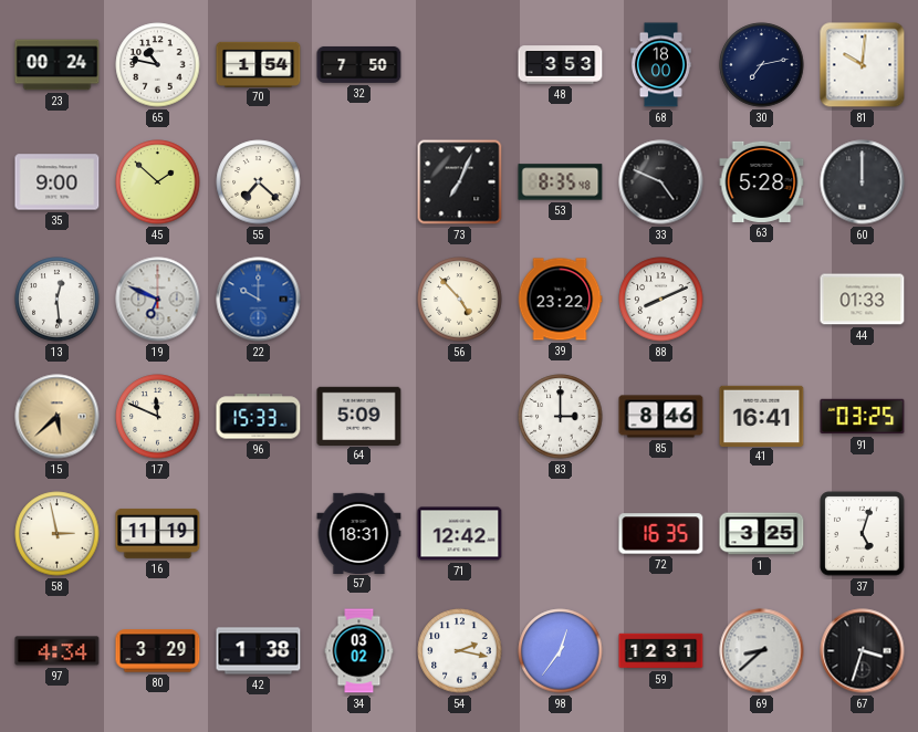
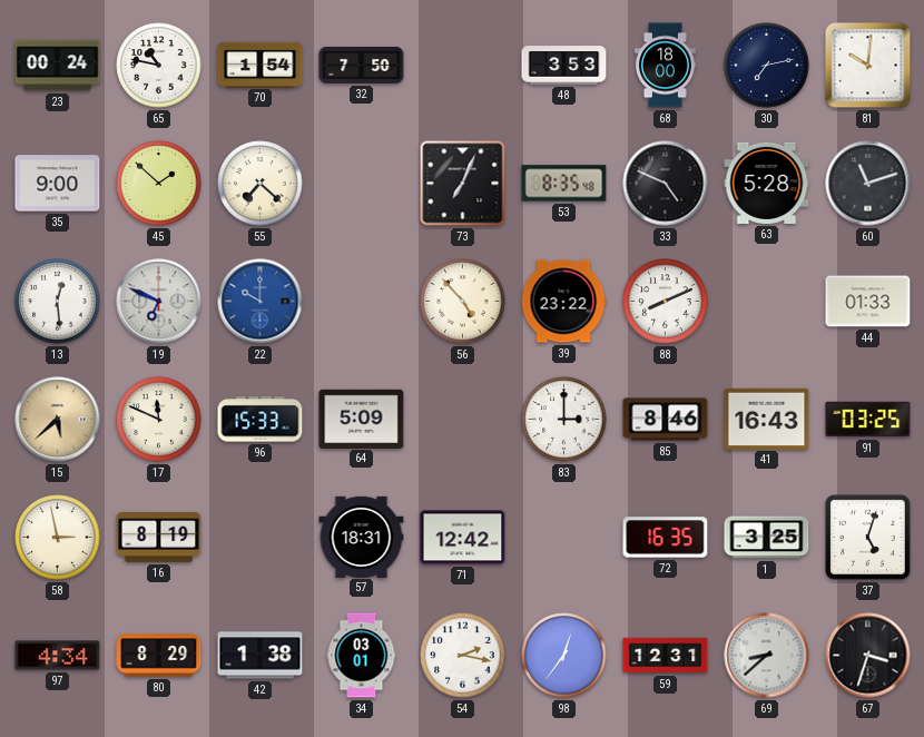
60: 12:00 -> 11:12
41: 16:41 -> 16:43
16: 11:19 -> 8:19
80: 3:29 -> 8:29
34: 03:02 -> 03:01
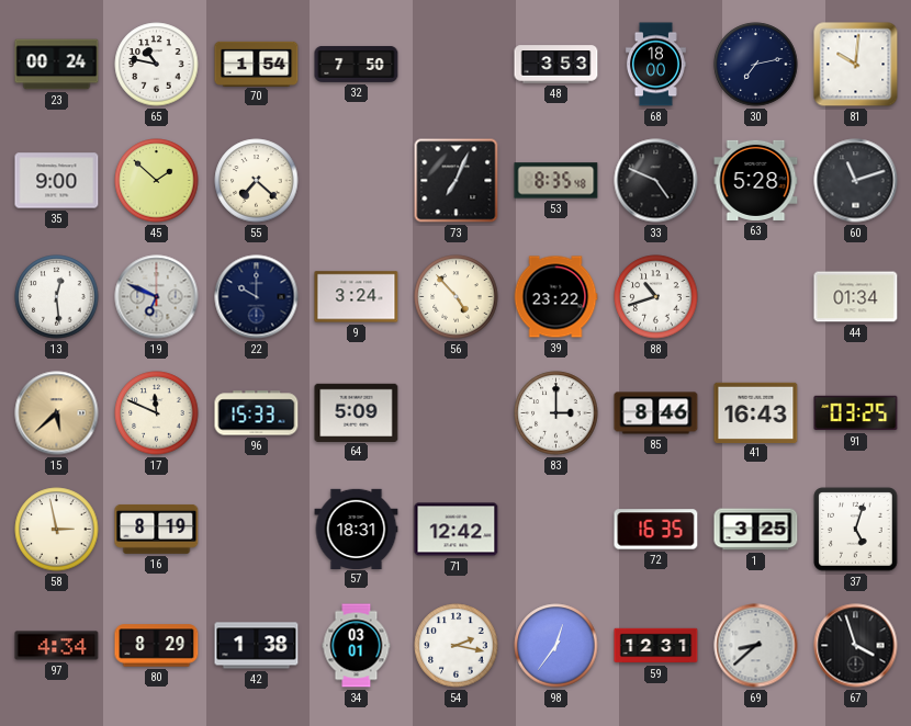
22 dial: blue -> navy
9: none -> 3:24
88: 8:11 -> 10:42
44: 01:33 -> 01:34
67: 3:33 -> 3:57
